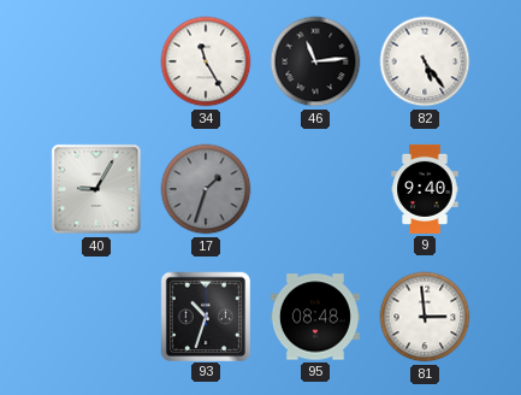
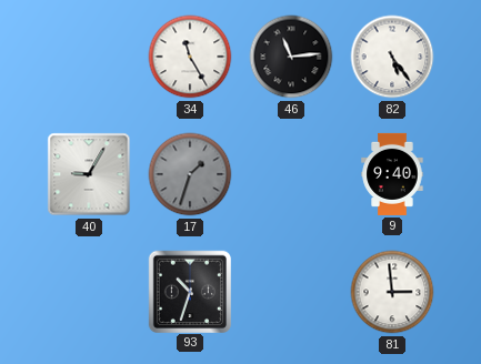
95: 08:48 -> none
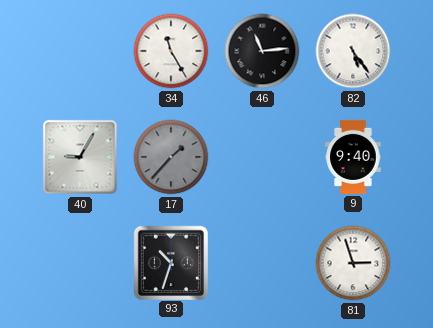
17: 1:33 -> 1:37
81: 2:59 -> 2:57
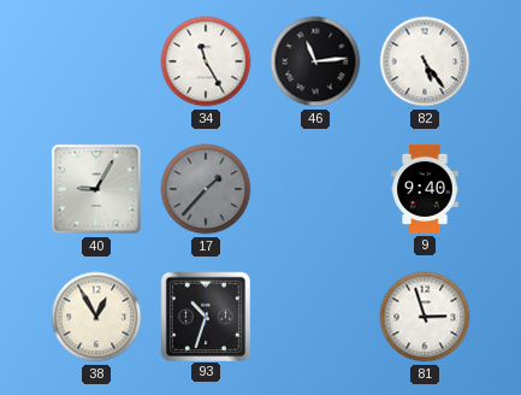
38: none -> 12:55
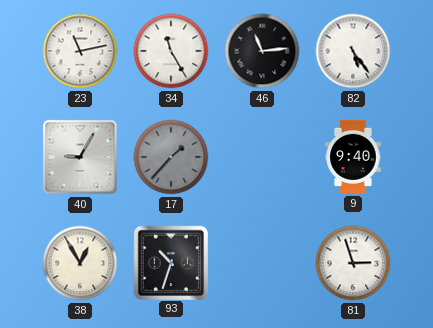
23: none -> 11:13
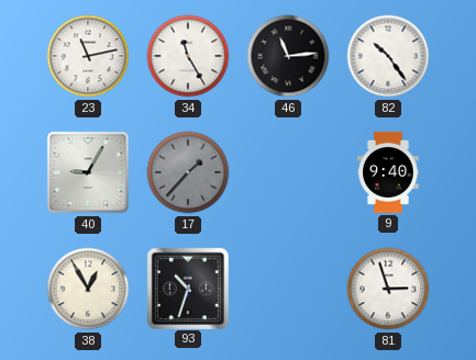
82: 5:24 -> 10:24
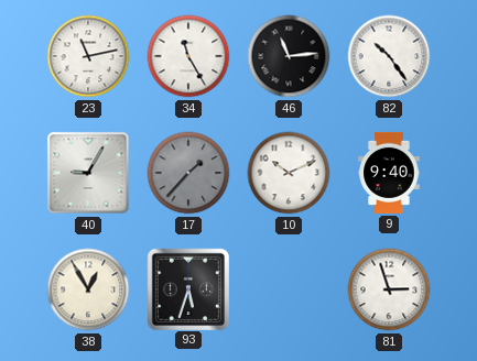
10: none -> 10:11
93: 10:33 -> 5:33
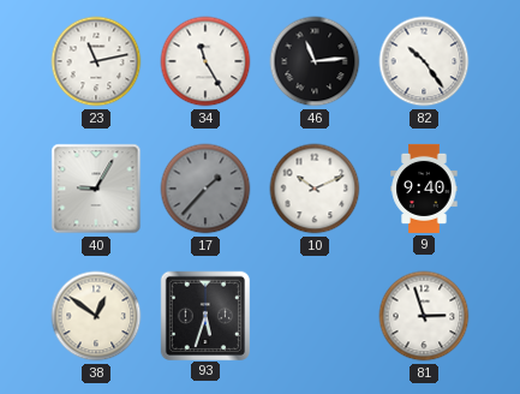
38: 12:55 -> 12:51
